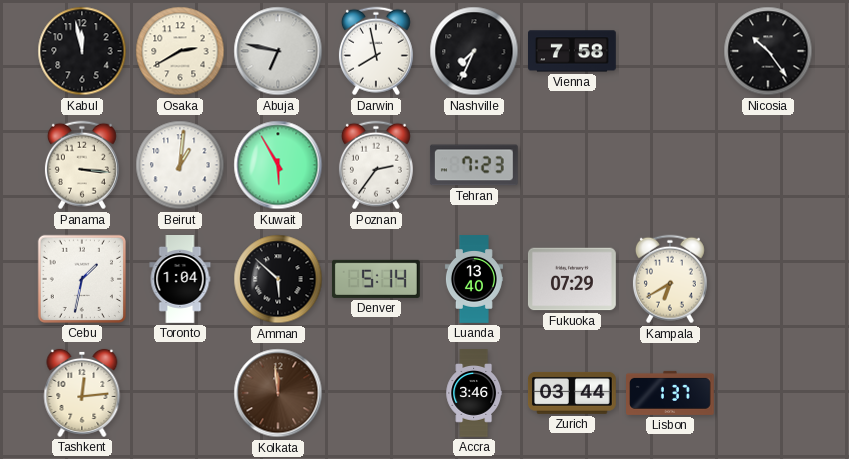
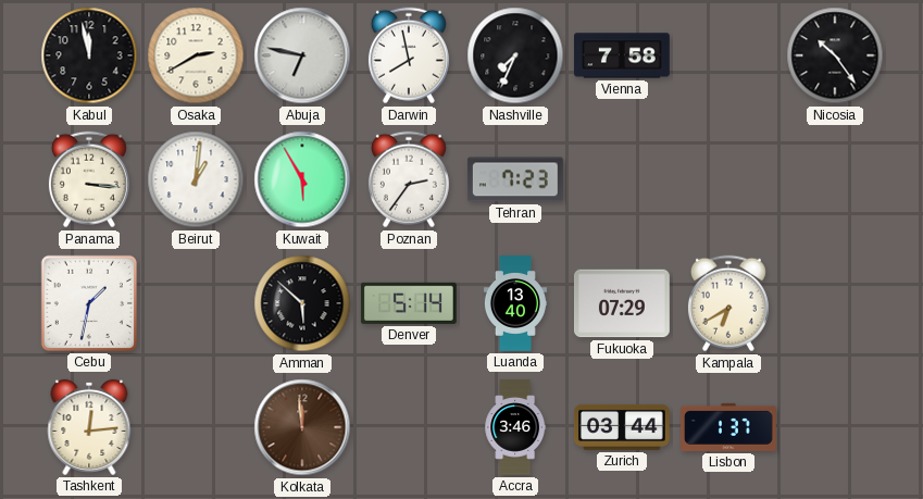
Toronto: 1:04 -> none
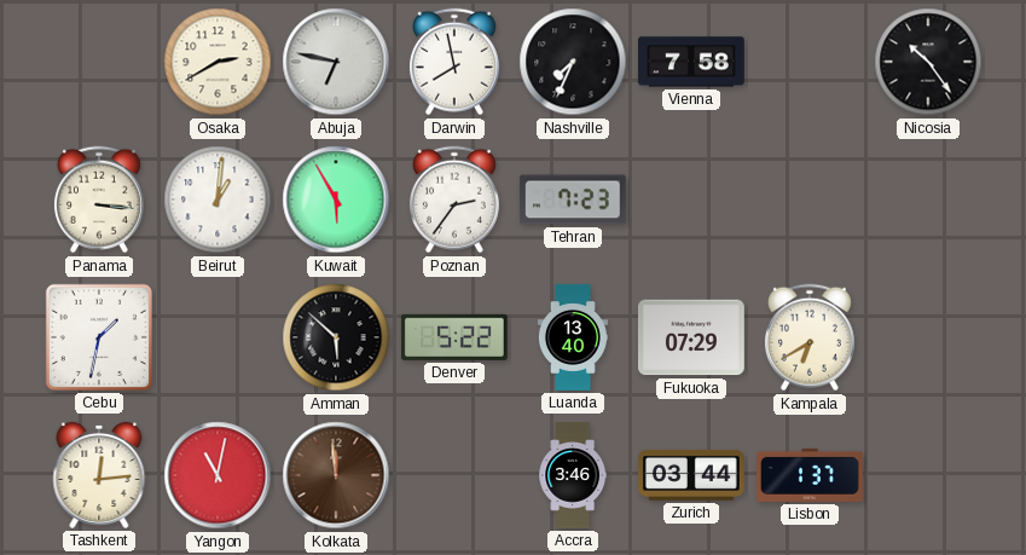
Kabul: 11:58 -> none
Denver: 5:14 -> 5:22
Yangon: none -> 11:02
